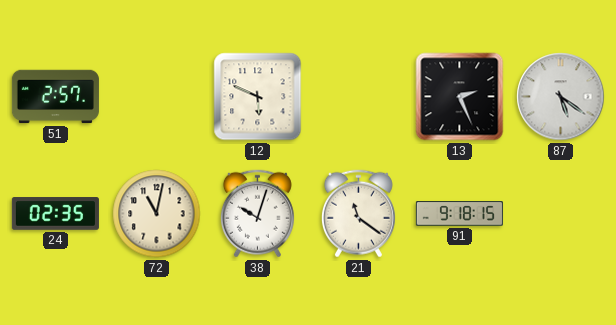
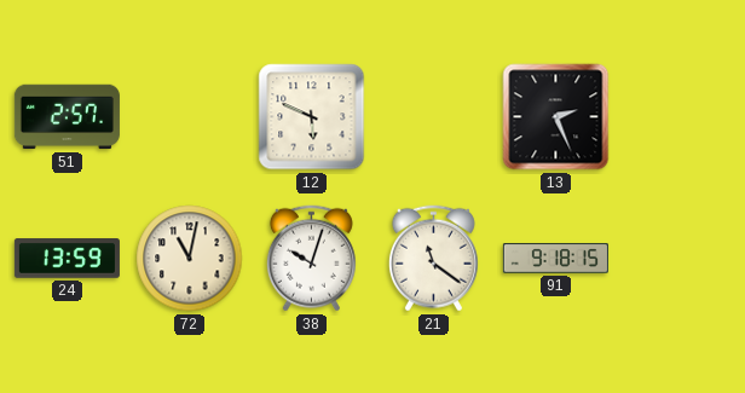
87: 5:21 -> none
24: 02:35 -> 13:59
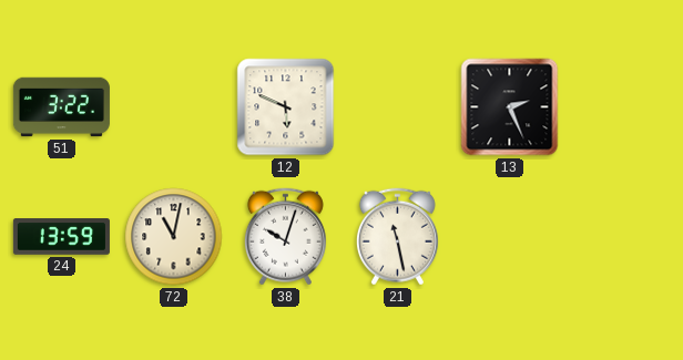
51: 2:57 -> 3:22
21: 11:21 -> 11:28
91: 9:18 -> none
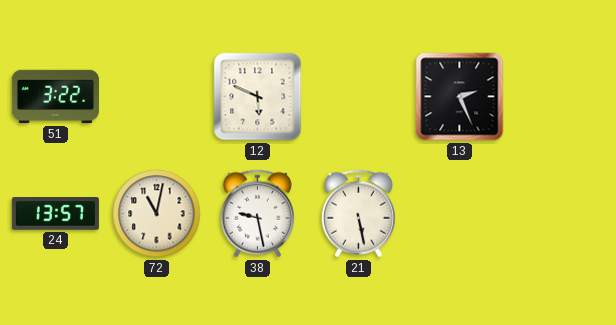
24: 13:59 -> 13:57
38: 10:03 -> 9:28
21: 11:28 -> 5:28
